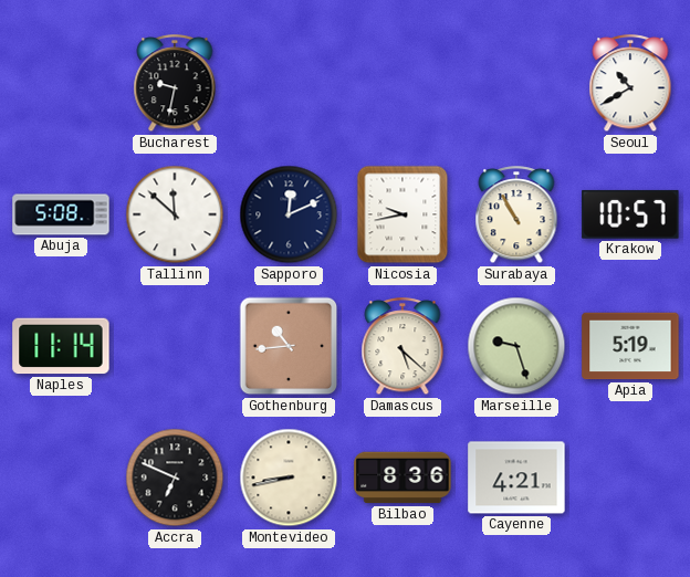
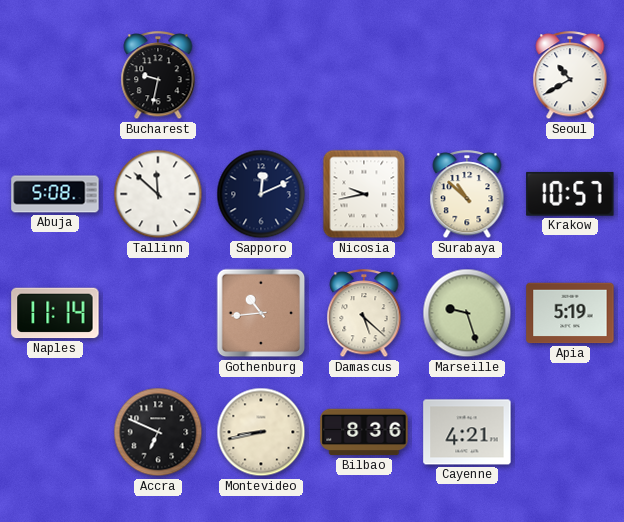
Surabaya: 10:55 -> 10:52
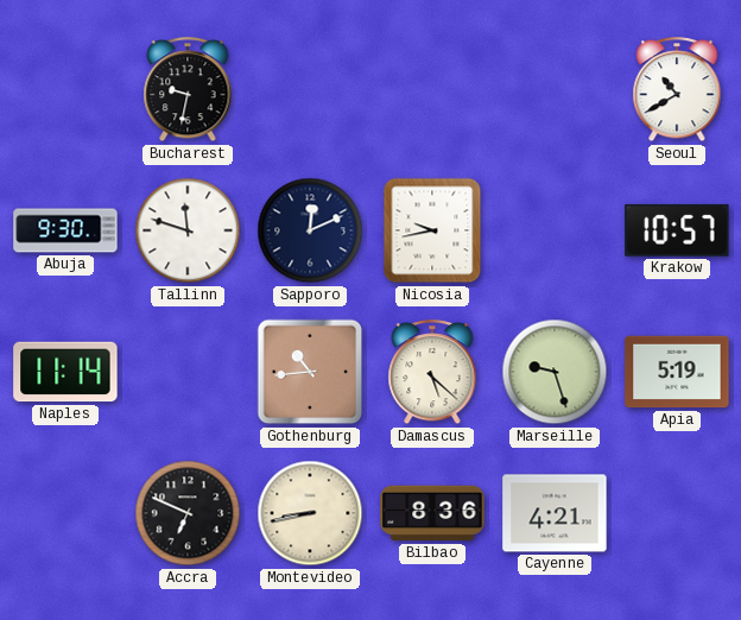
Abuja: 5:08 -> 9:30
Tallinn: 11:52 -> 11:48
Surabaya: 10:52 -> none
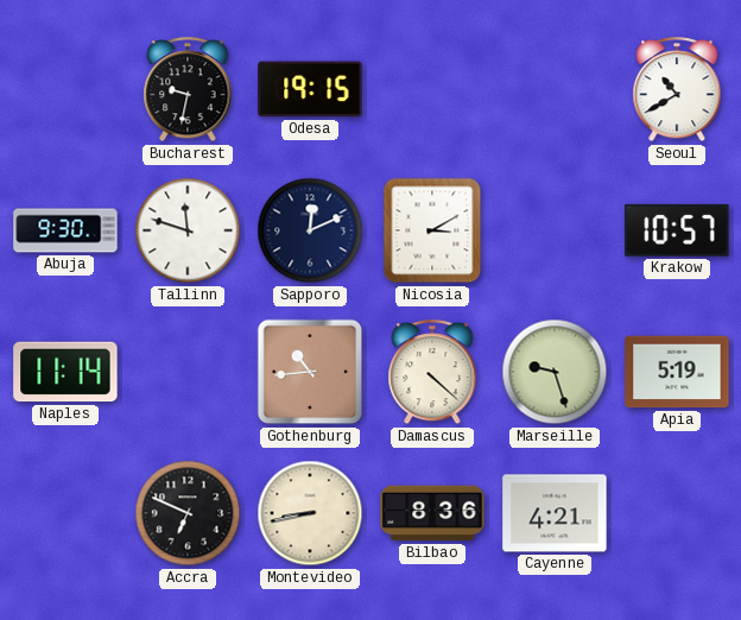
Odesa: none -> 19:15
Nicosia: 9:43 -> 3:10
Damascus: 5:22 -> 4:22
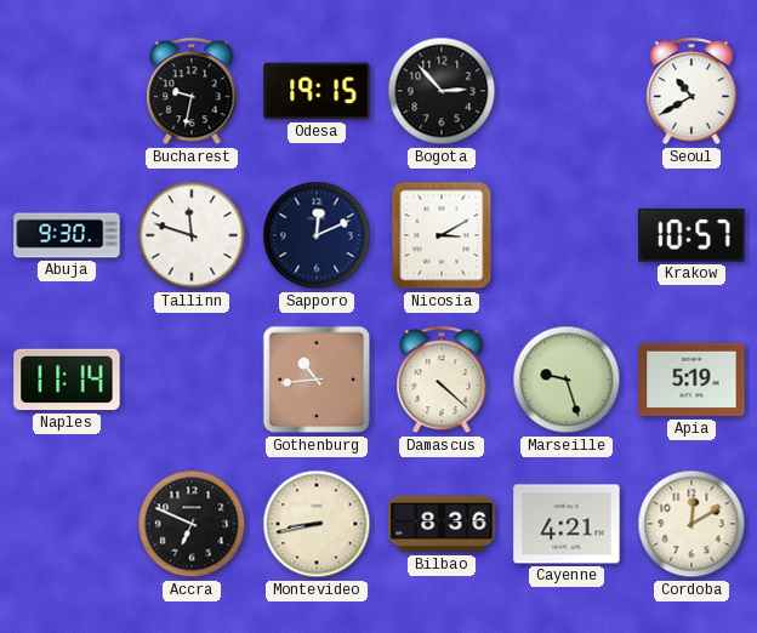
Bogota: none -> 2:53
Cordoba: none -> 12:10
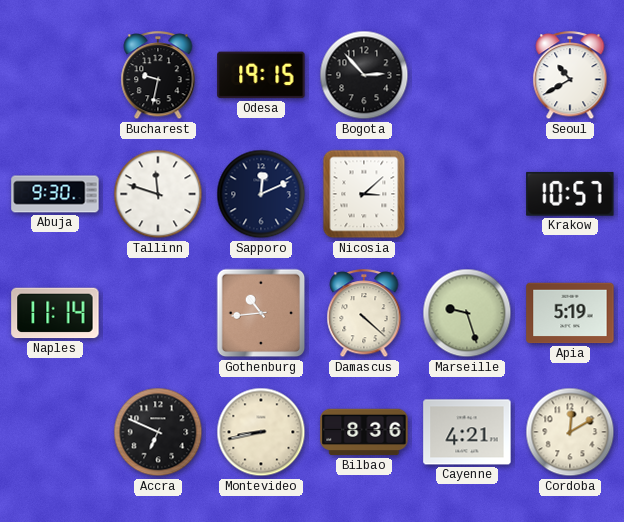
Nicosia: 3:10 -> 3:08
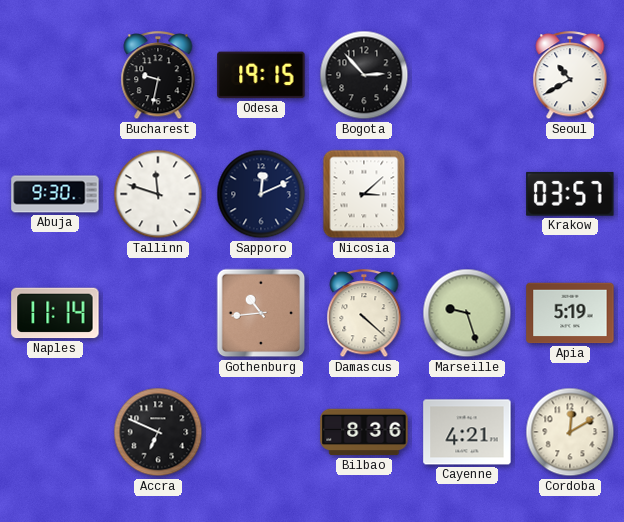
Krakow: 10:57 -> 03:57
Montevideo: 8:43 -> none
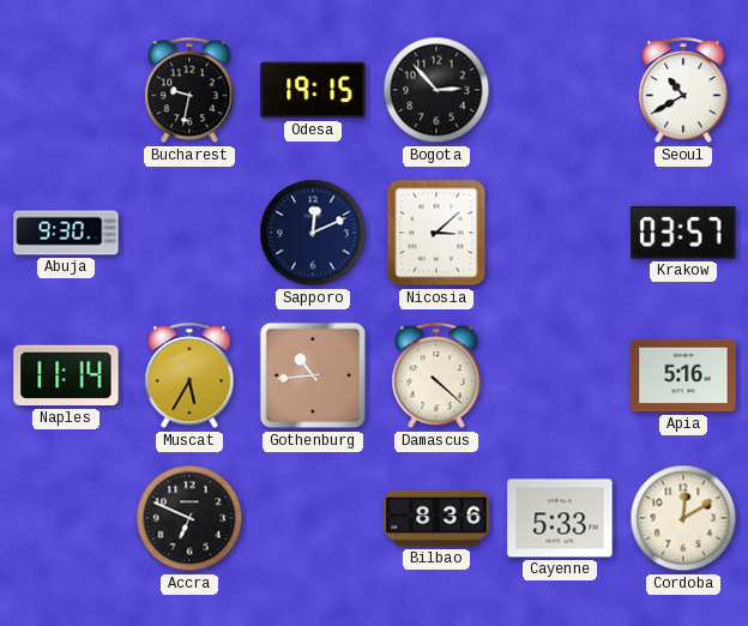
Tallinn: 11:48 -> none
Muscat: none -> 5:35
Marseille: 9:27 -> none
Apia: 5:19 -> 5:16
Cayenne: 4:21 -> 5:33
